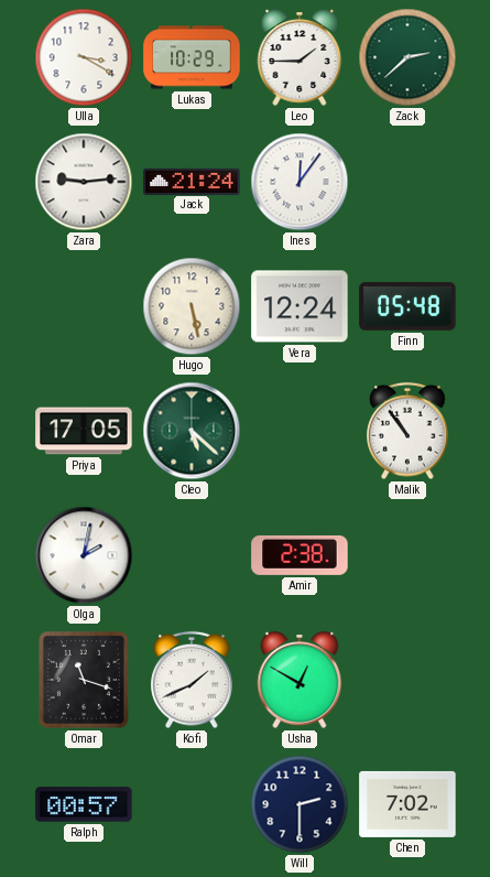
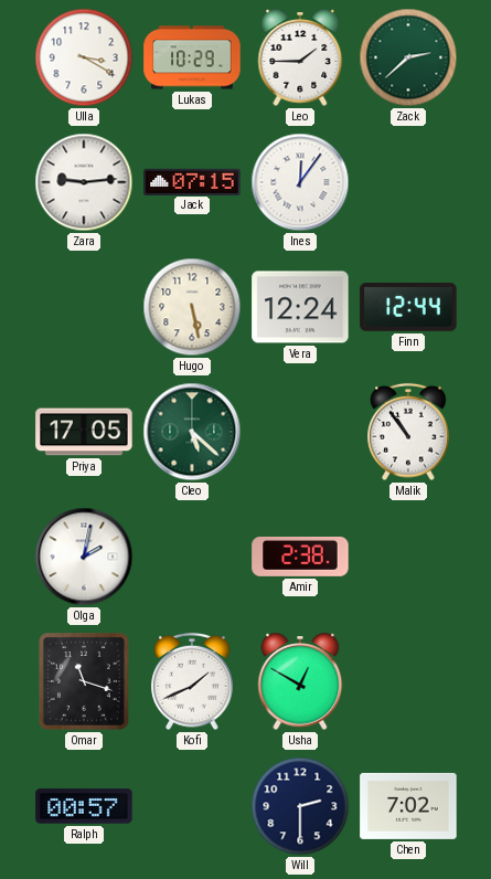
Jack: 21:24 -> 07:15
Finn: 05:48 -> 12:44
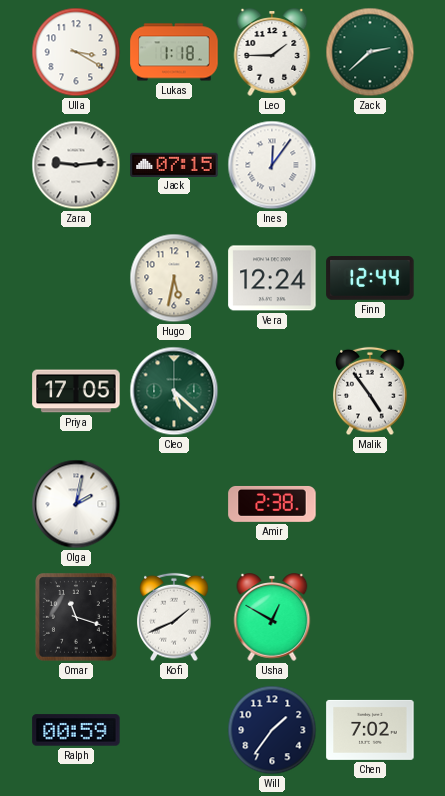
Lukas: 10:29 -> 1:18
Hugo: 5:28 -> 5:32
Malik: 10:54 -> 4:54
Ralph: 00:57 -> 00:59
Will: 2:30 -> 1:36
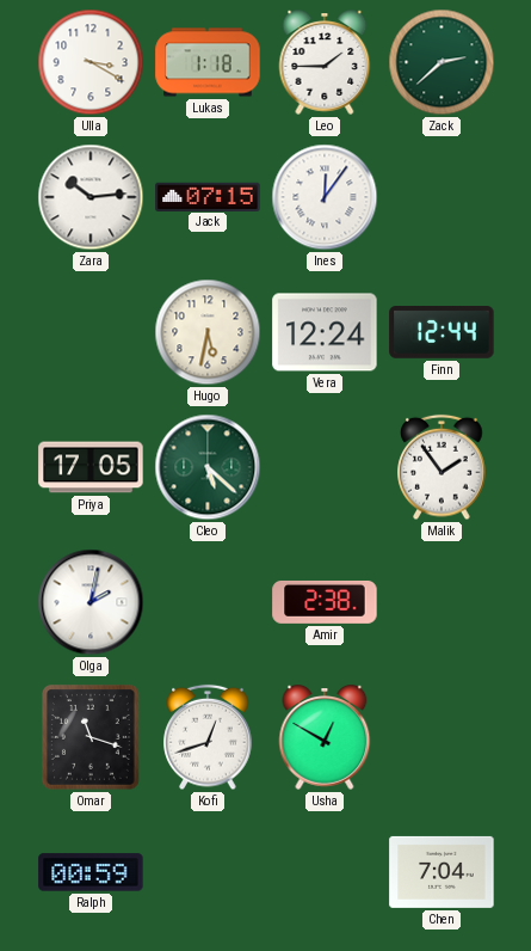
Zara: 9:14 -> 10:14
Malik: 4:54 -> 1:54
Kofi: 1:41 -> 12:42
Will: 1:36 -> none
Chen: 7:02 -> 7:04
